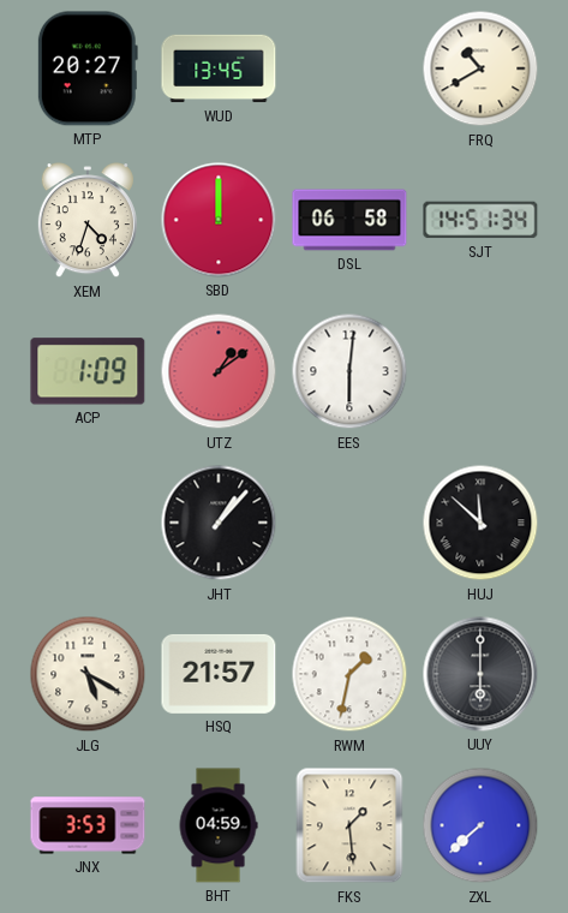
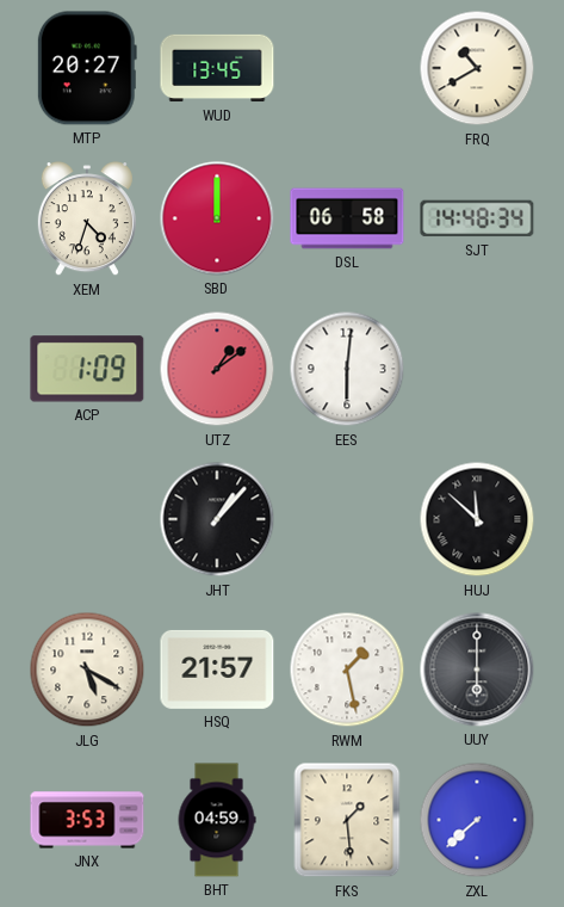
SJT: 14:51 -> 14:48
RWM: 1:32 -> 1:28
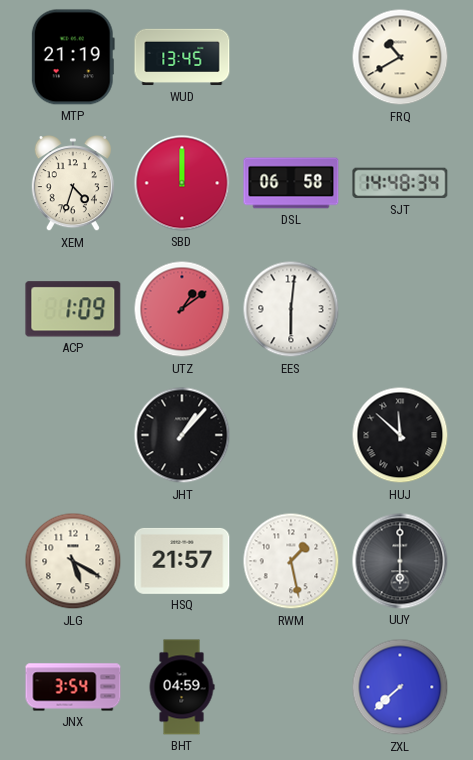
MTP: 20:27 -> 21:19
JNX: 3:53 -> 3:54
FKS: 1:29 -> none
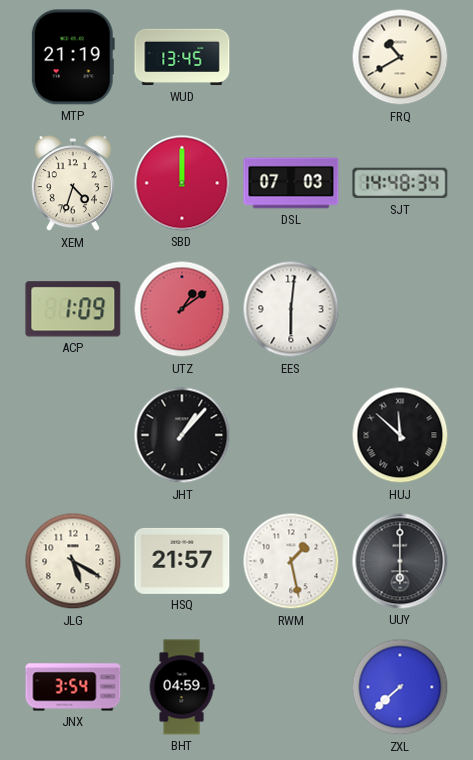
DSL: 06:58 -> 07:03
